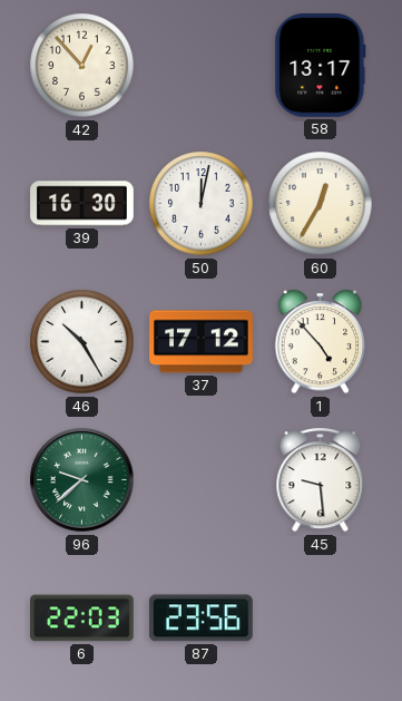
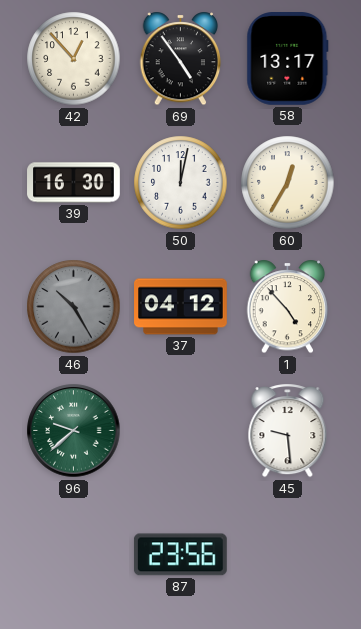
69: none -> 4:54
46 dial: white -> grey
37: 17:12 -> 04:12
6: 22:03 -> none
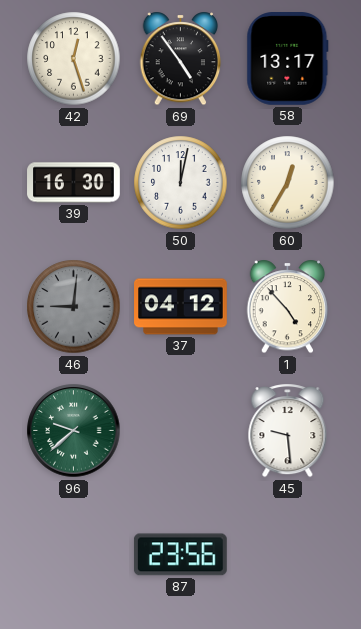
42: 12:53 -> 12:27
46: 10:25 -> 9:01
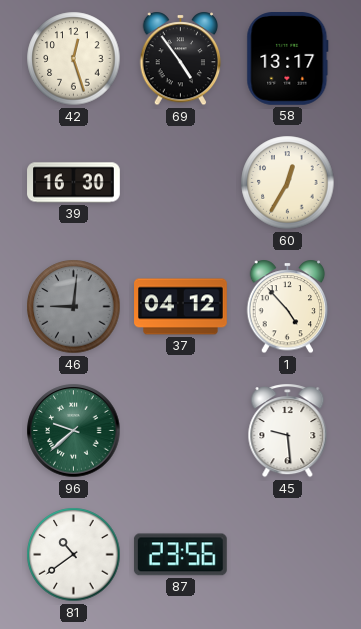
50: 12:02 -> none
81: none -> 10:39
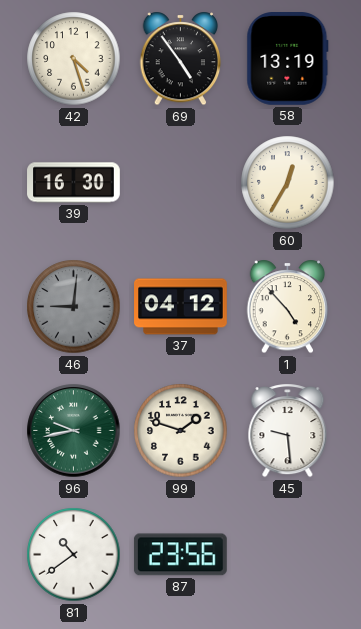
42: 12:27 -> 4:27
58: 13:17 -> 13:19
96: 9:38 -> 9:43
99: none -> 1:48
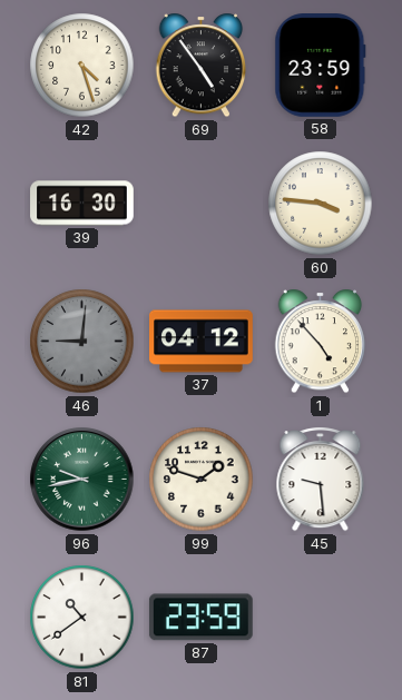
58: 13:19 -> 23:59
60: 12:35 -> 3:46
87: 23:56 -> 23:59
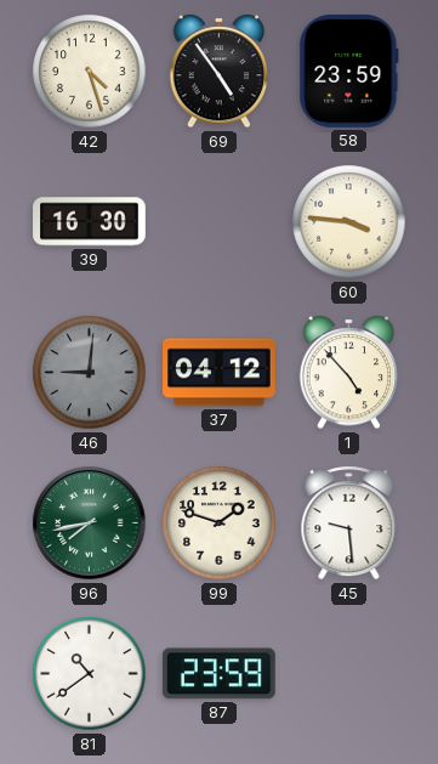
96: 9:43 -> 7:43
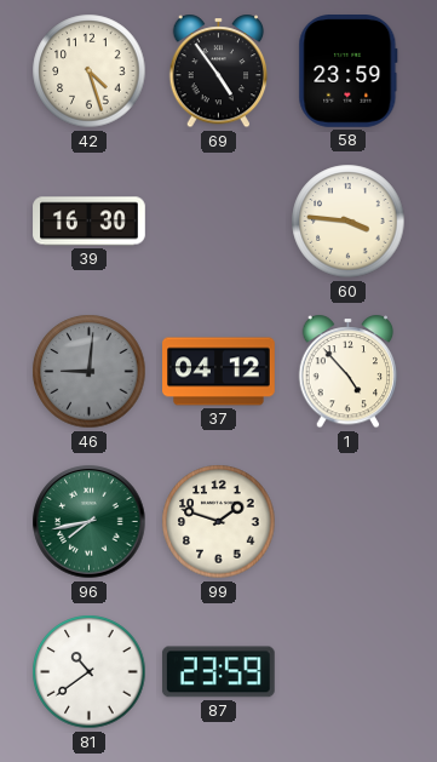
45: 9:29 -> none
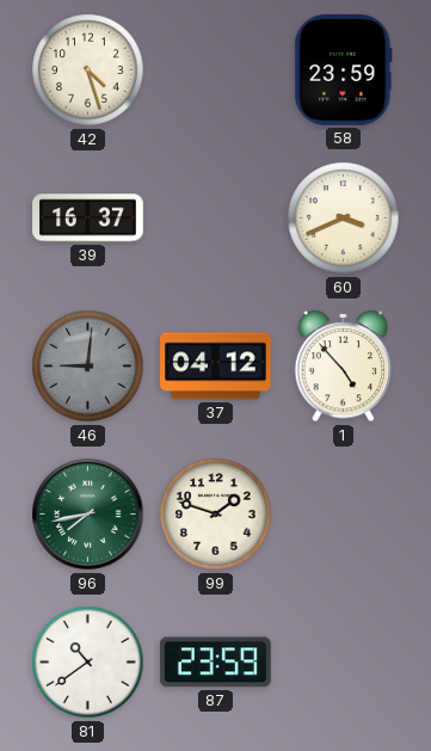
69: 4:54 -> none
39: 16:30 -> 16:37
60: 3:46 -> 3:41
